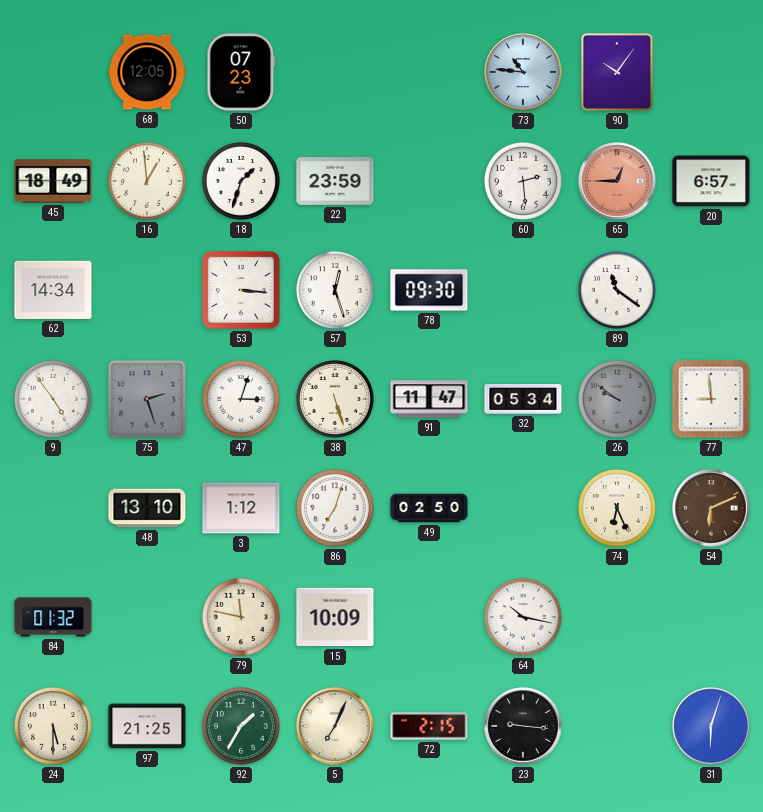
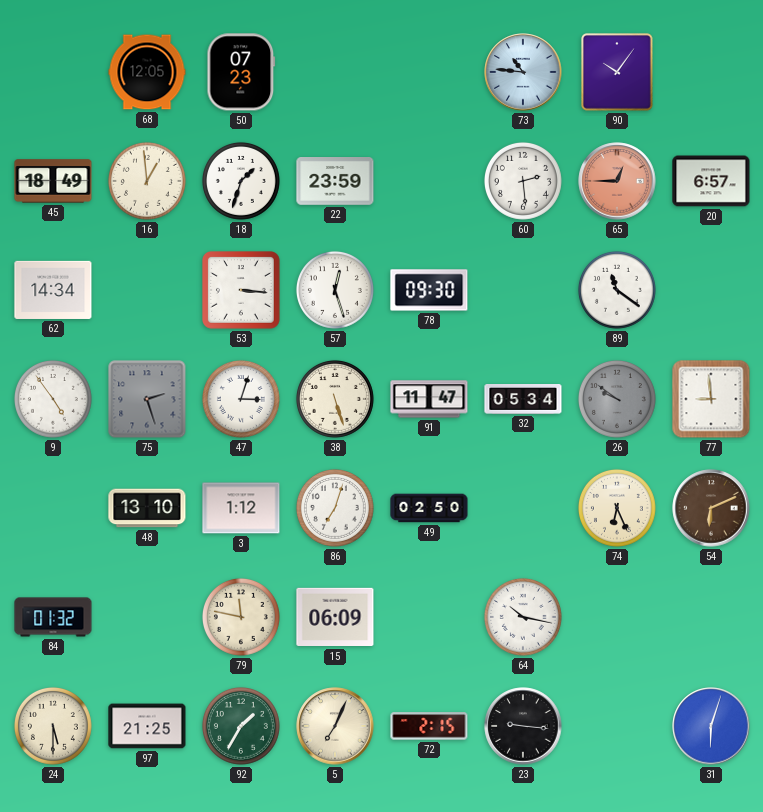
15: 10:09 -> 06:09
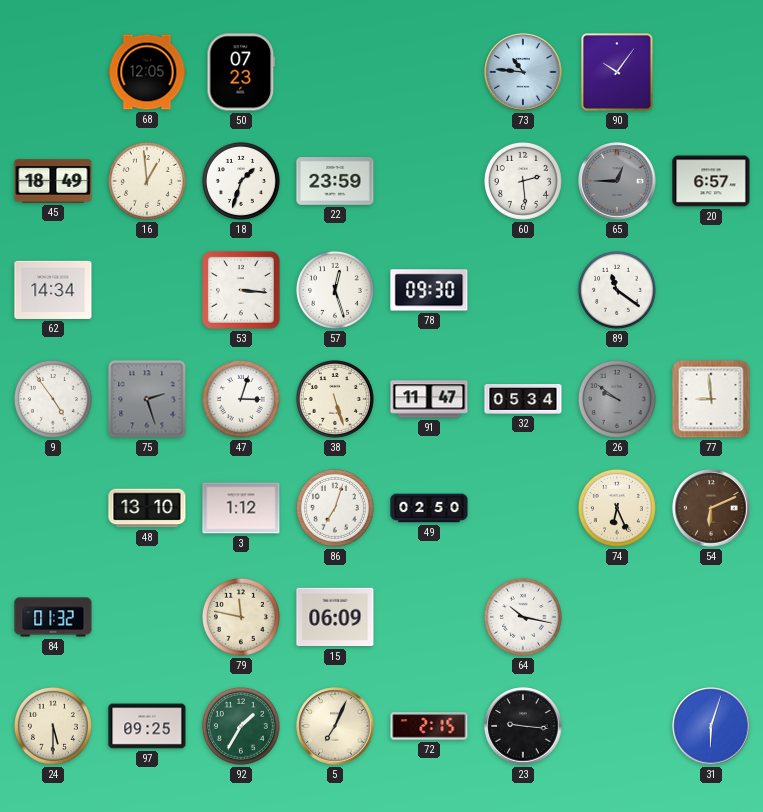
65 dial: salmon -> grey
97: 21:25 -> 09:25
